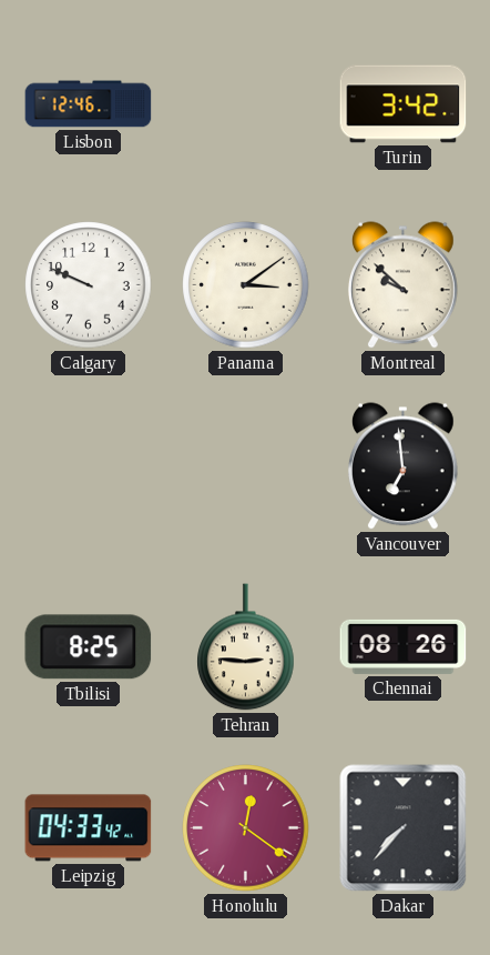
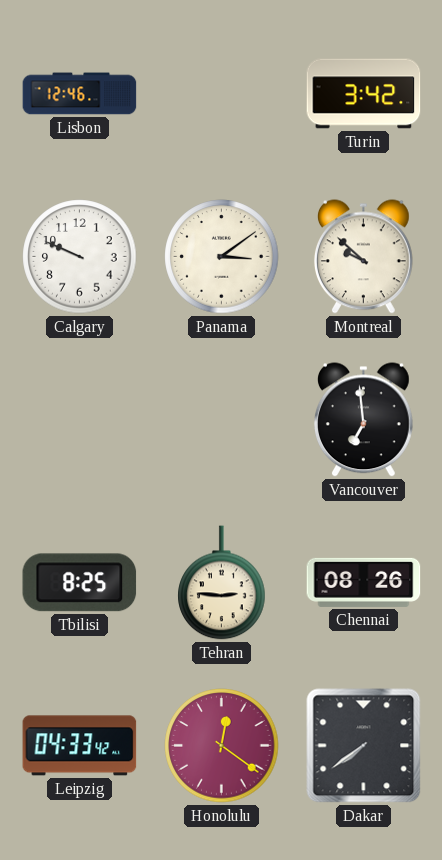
Dakar: 7:37 -> 7:39
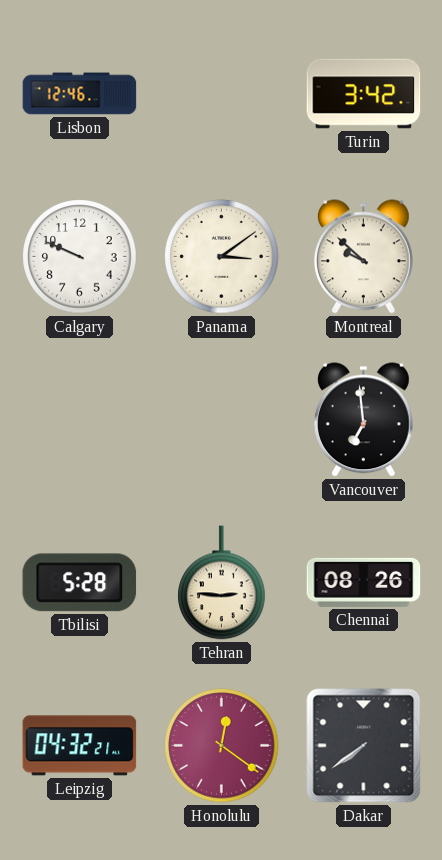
Tbilisi: 8:25 -> 5:28
Leipzig: 04:33 -> 04:32
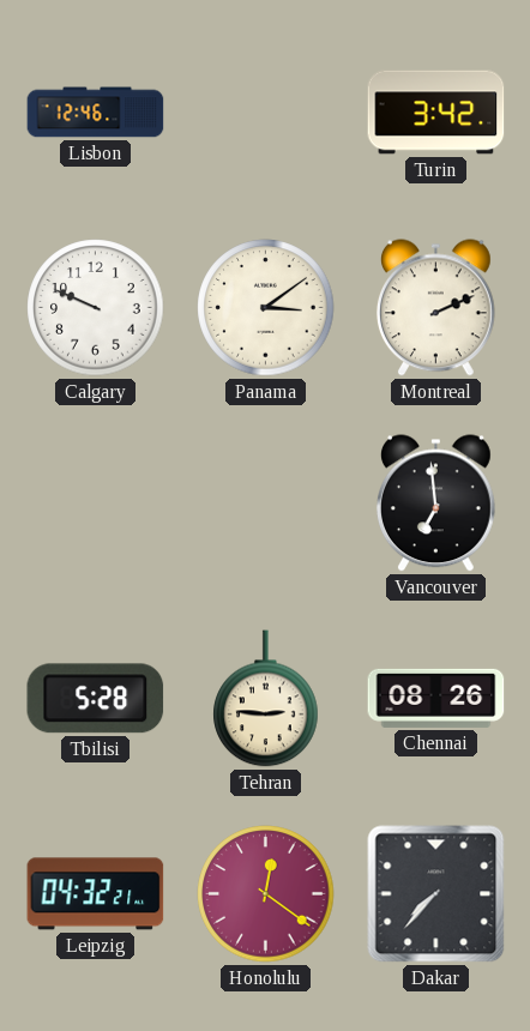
Montreal: 9:52 -> 2:11
Dakar: 7:39 -> 7:37
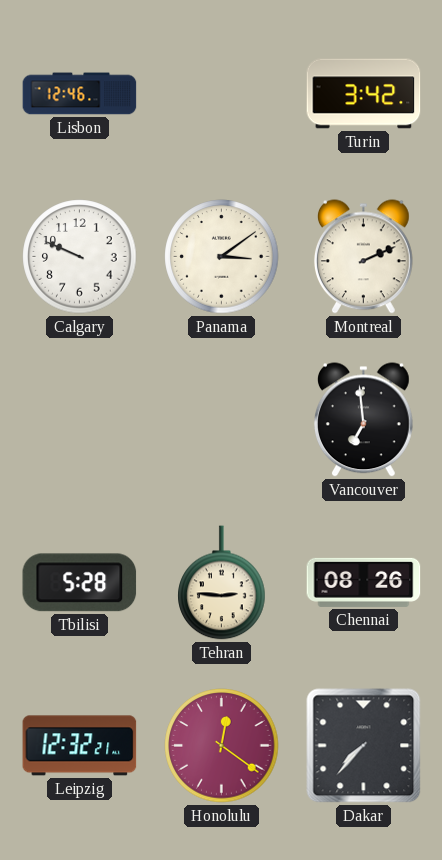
Leipzig: 04:32 -> 12:32
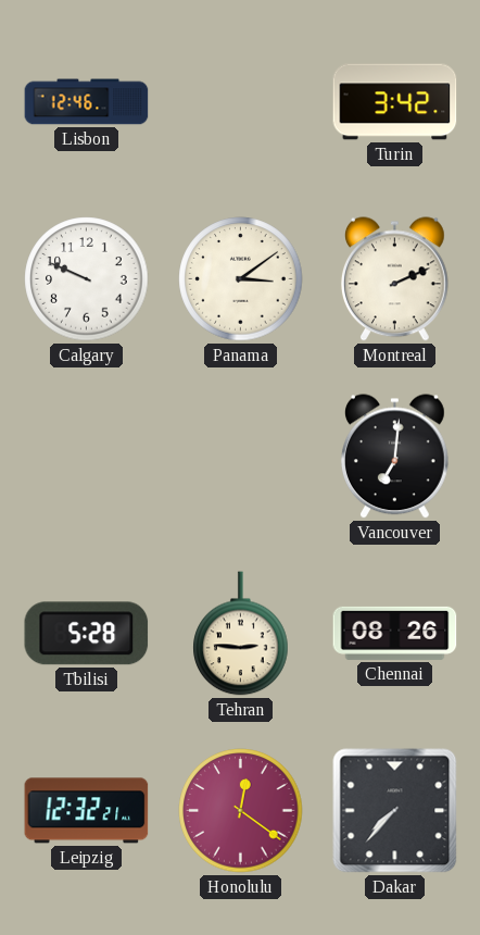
Vancouver: 6:59 -> 7:01
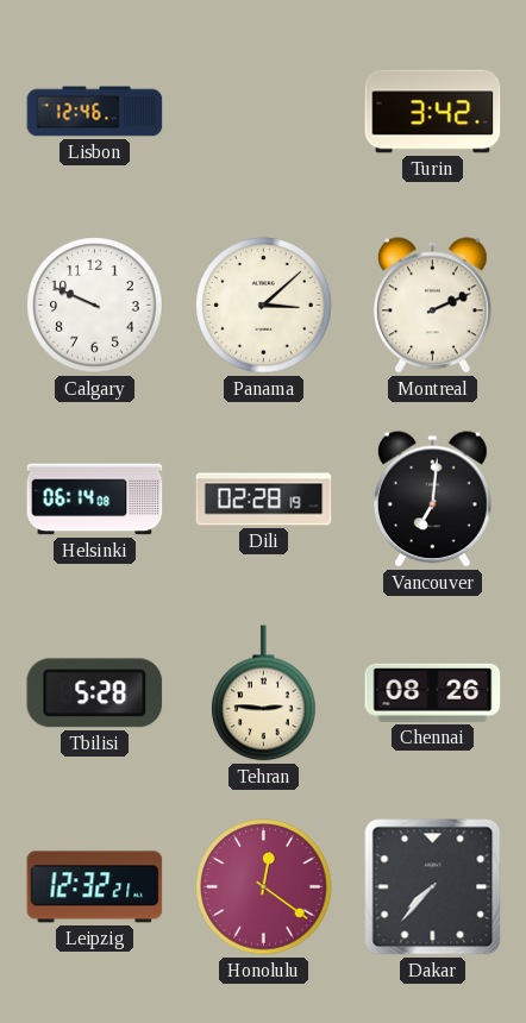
Panama: 3:09 -> 3:08
Helsinki: none -> 06:14
Dili: none -> 02:28
